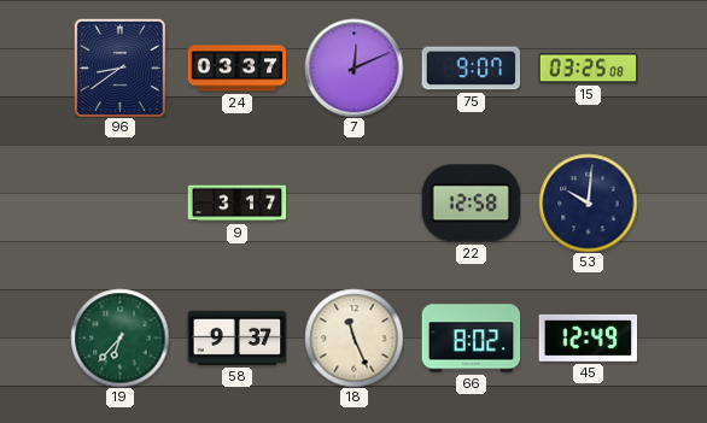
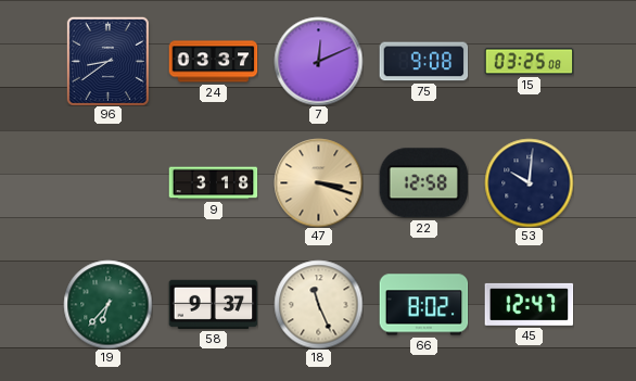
75: 9:07 -> 9:08
9: 3:17 -> 3:18
47: none -> 3:18
45: 12:49 -> 12:47
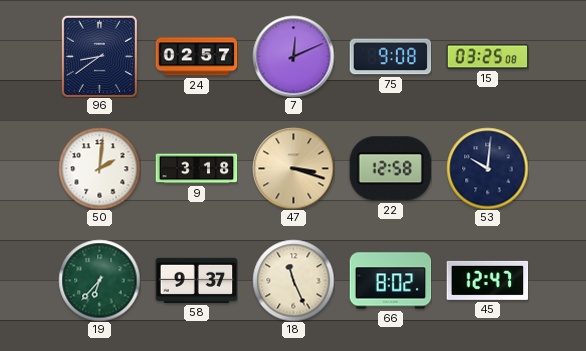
24: 03:37 -> 02:57
50: none -> 2:01
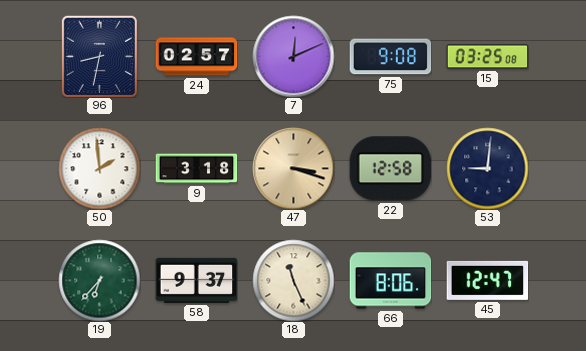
96: 8:39 -> 8:32
50: 2:01 -> 1:59
53: 10:01 -> 9:01
66: 8:02 -> 8:06
